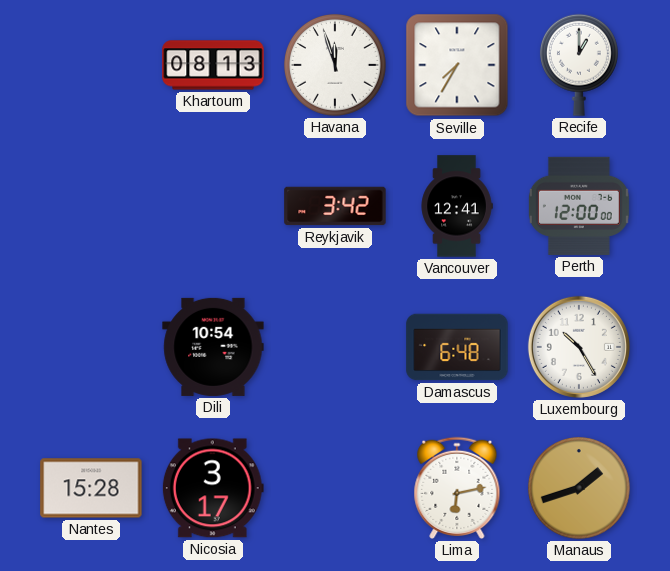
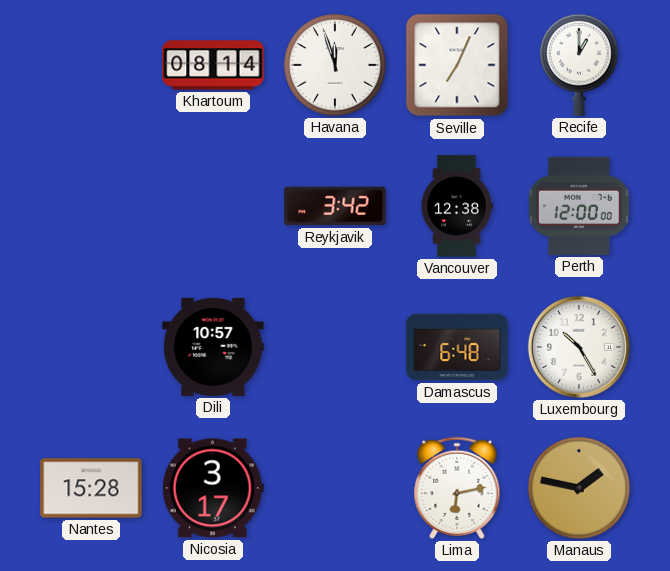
Khartoum: 08:13 -> 08:14
Seville: 7:35 -> 7:04
Vancouver: 12:41 -> 12:38
Dili: 10:54 -> 10:57
Manaus: 1:42 -> 1:47
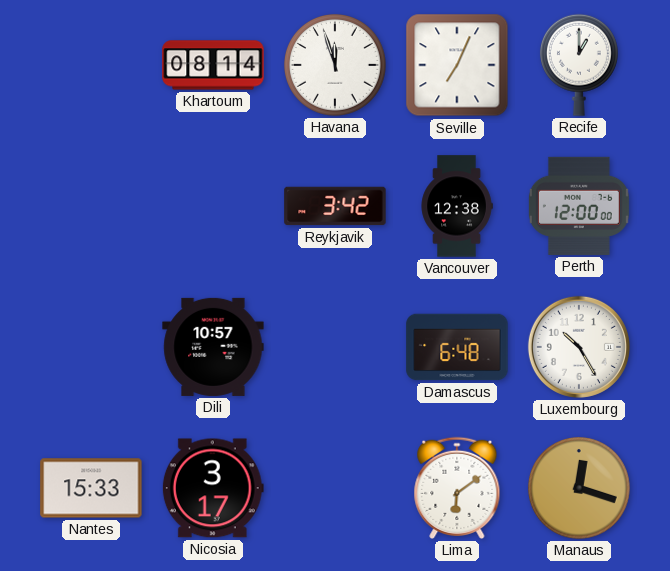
Nantes: 15:28 -> 15:33
Lima: 6:13 -> 6:09
Manaus: 1:47 -> 12:18
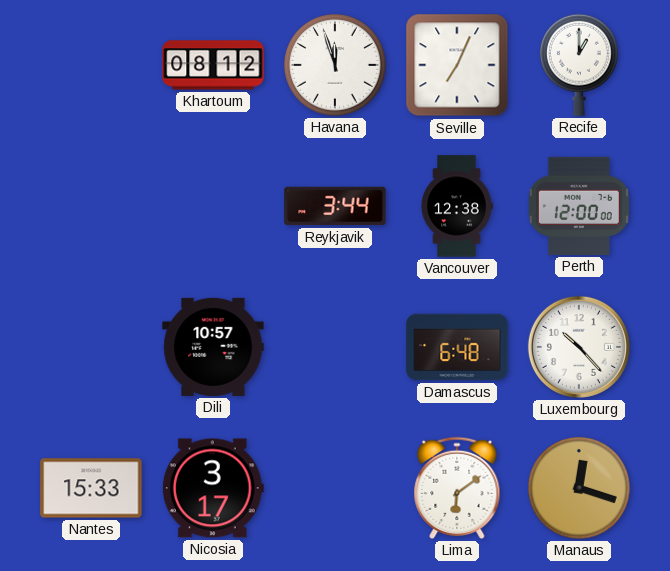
Khartoum: 08:14 -> 08:12
Reykjavik: 3:42 -> 3:44
Luxembourg: 10:25 -> 10:23
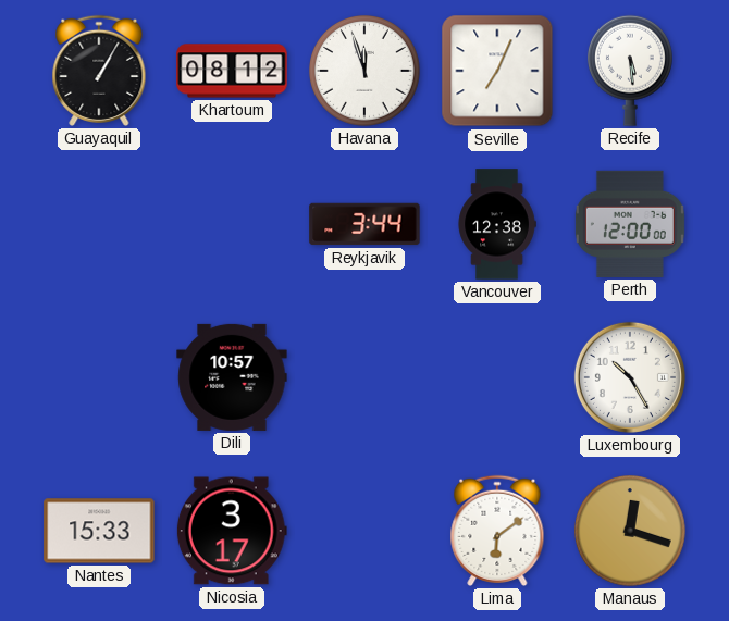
Guayaquil: none -> 1:05
Recife: 1:00 -> 5:29
Damascus: 6:48 -> none
Luxembourg: 10:23 -> 10:25
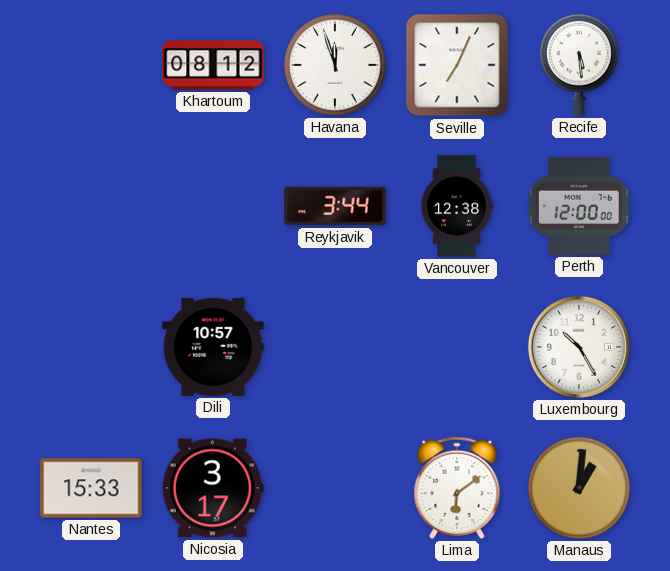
Guayaquil: 1:05 -> none
Manaus: 12:18 -> 1:01
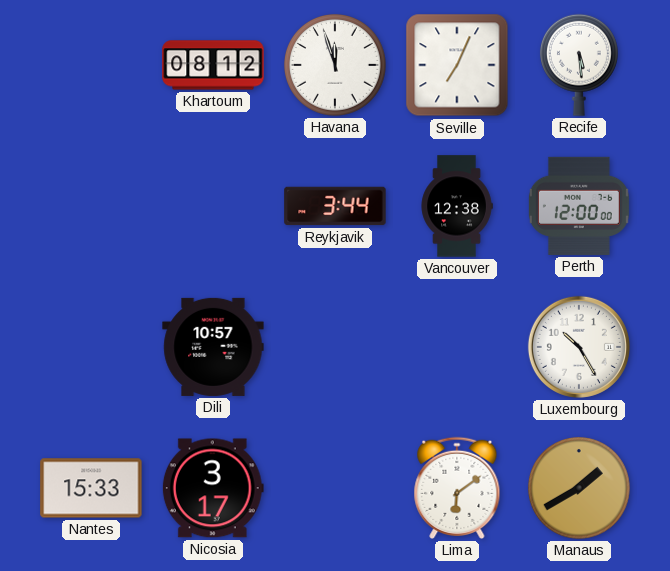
Manaus: 1:01 -> 1:40
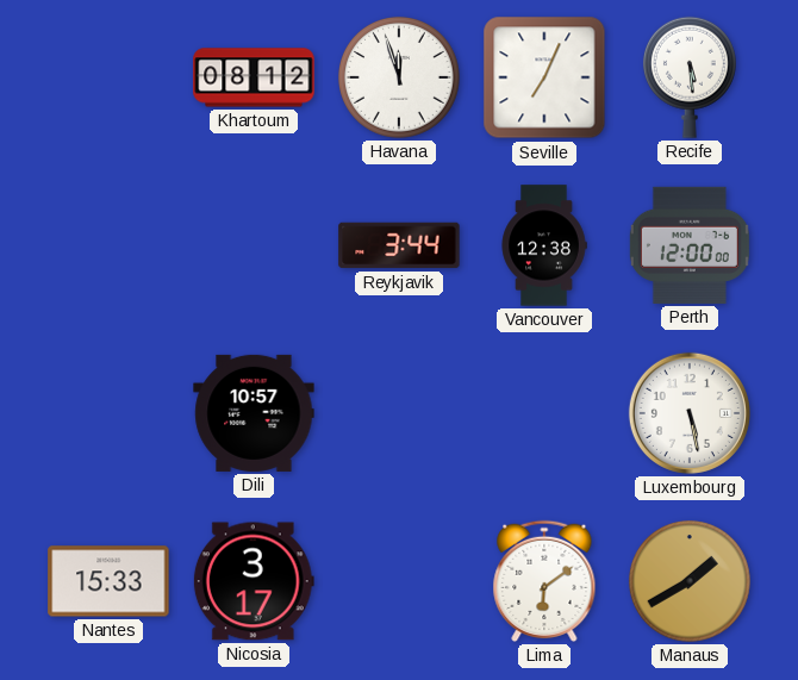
Luxembourg: 10:25 -> 5:28
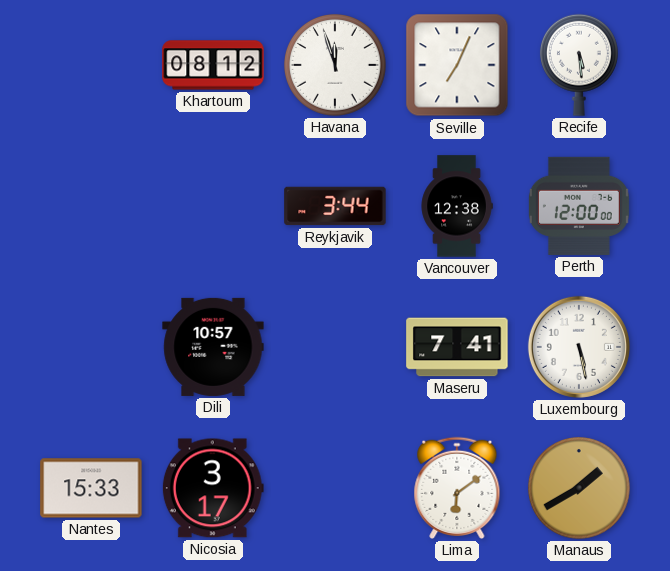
Maseru: none -> 7:41
